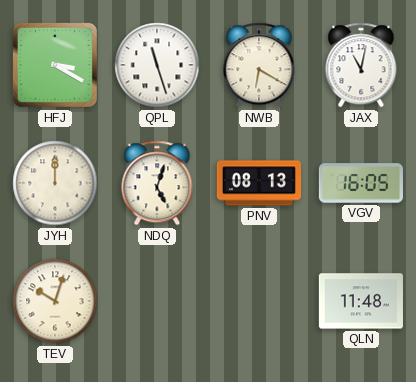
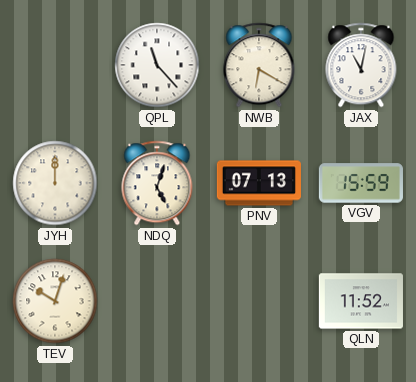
HFJ: 3:20 -> none
QPL: 11:27 -> 11:23
PNV: 08:13 -> 07:13
VGV: 16:05 -> 15:59
QLN: 11:48 -> 11:52
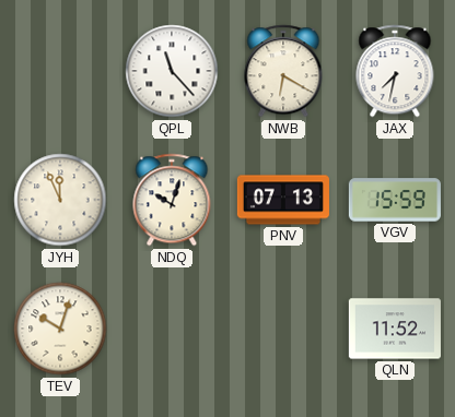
JAX: 11:02 -> 7:32
JYH: 12:00 -> 11:56
NDQ: 5:03 -> 10:03
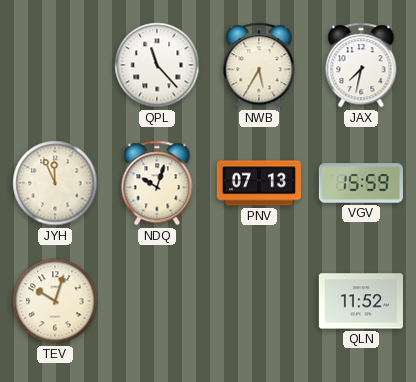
NWB: 6:20 -> 5:35
